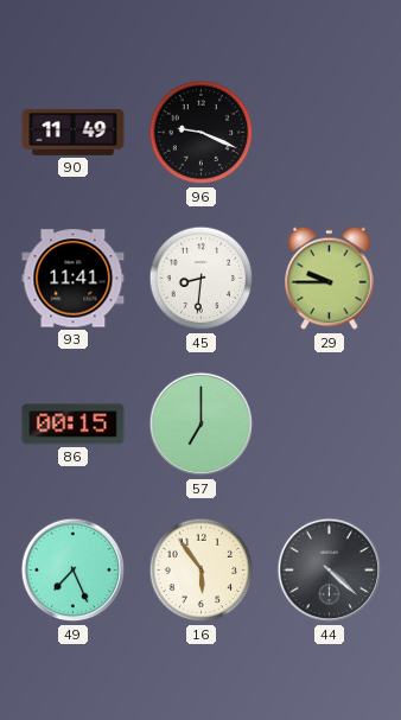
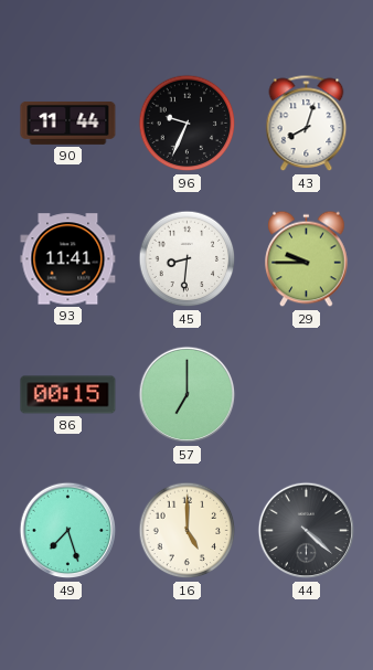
90: 11:49 -> 11:44
96: 9:19 -> 9:34
43: none -> 8:03
49: 7:26 -> 7:27
16: 5:54 -> 5:00
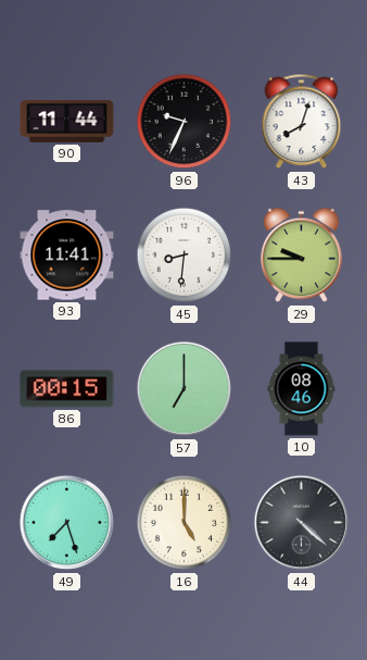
10: none -> 08:46
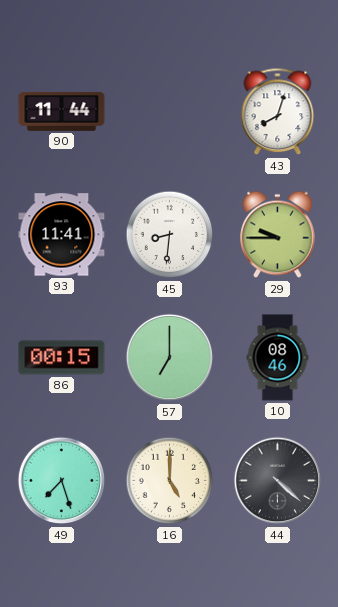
96: 9:34 -> none
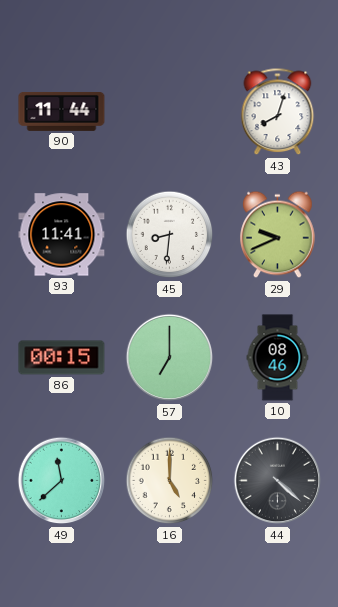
29: 9:45 -> 9:41
49: 7:27 -> 11:38
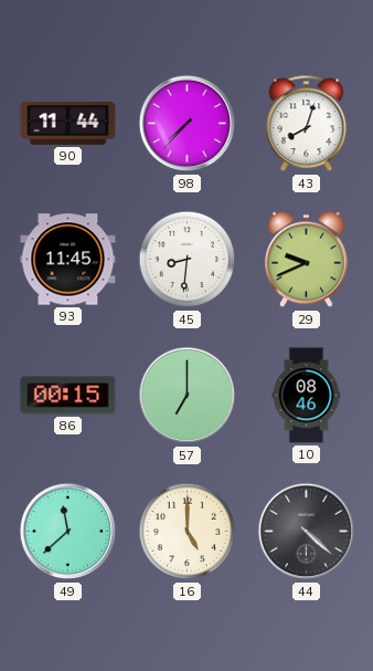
98: none -> 7:37
93: 11:41 -> 11:45
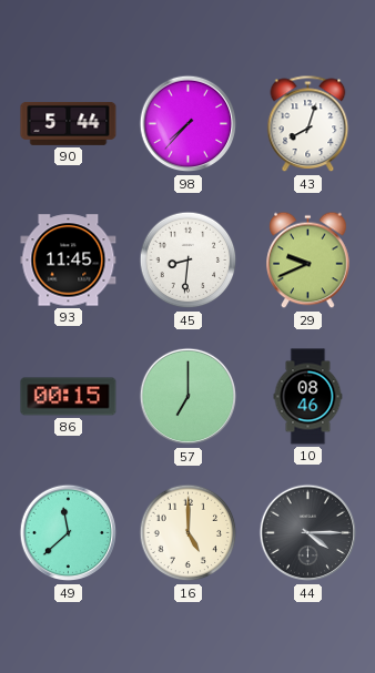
90: 11:44 -> 5:44
44: 4:22 -> 4:15
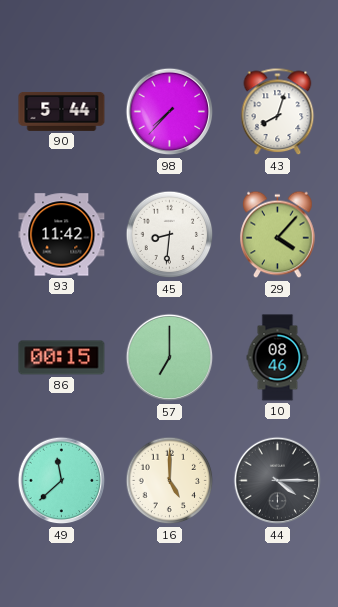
93: 11:45 -> 11:42
29: 9:41 -> 4:07
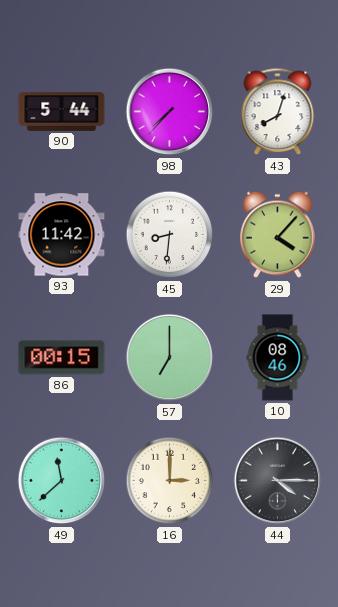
16: 5:00 -> 3:00
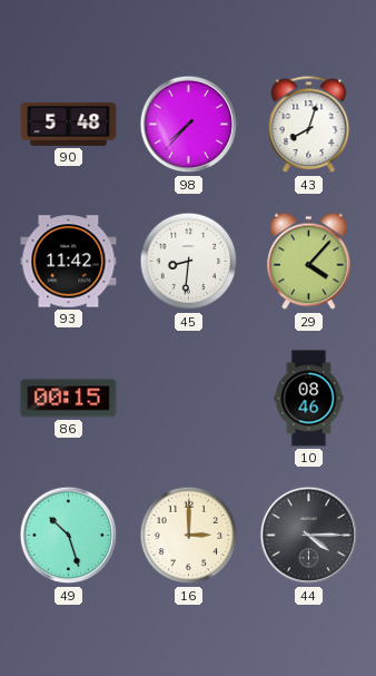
90: 5:44 -> 5:48
57: 7:00 -> none
49: 11:38 -> 10:27
